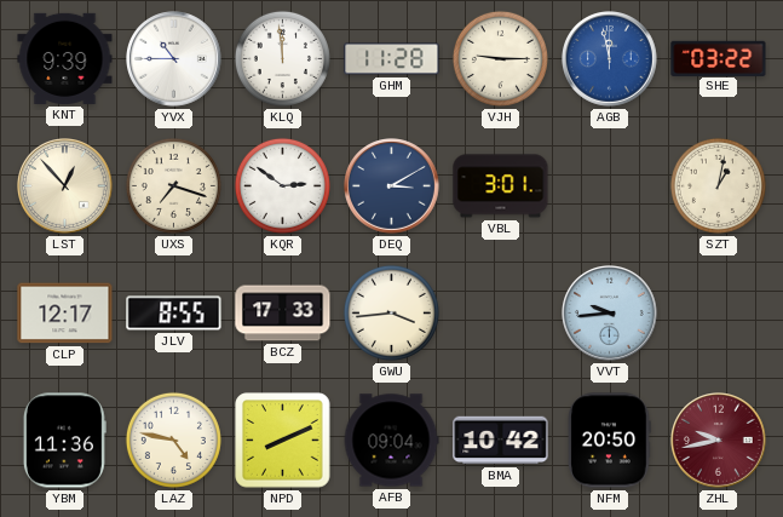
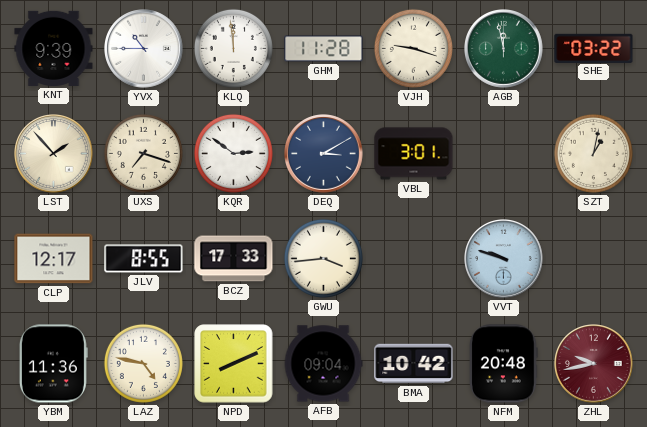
VJH: 9:15 -> 9:18
AGB dial: blue -> green
LST: 12:53 -> 1:53
VVT: 9:44 -> 9:48
NFM: 20:50 -> 20:48
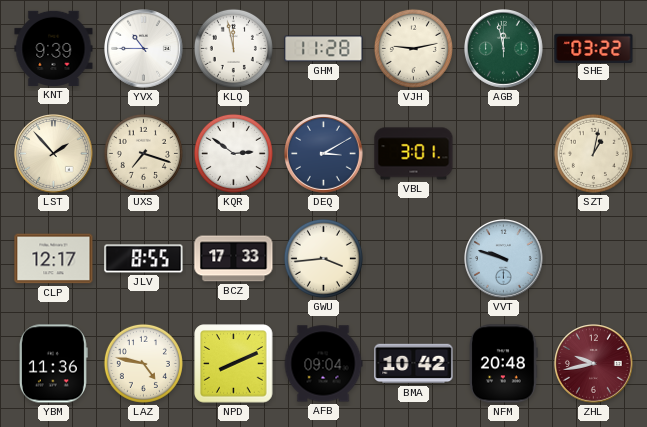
KLQ: 11:59 -> 11:58
VJH: 9:18 -> 9:13
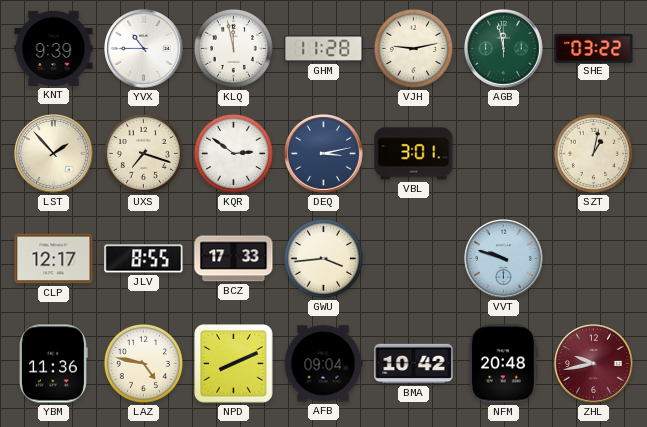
DEQ: 3:10 -> 3:13
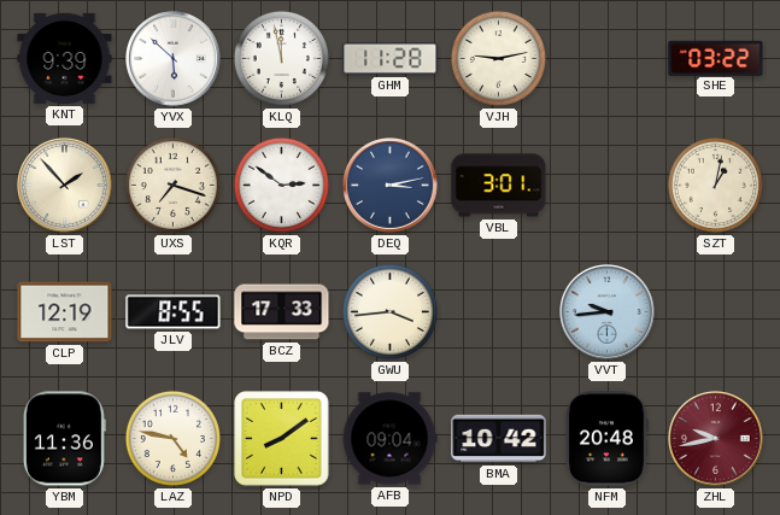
YVX: 10:45 -> 5:52
AGB: 11:58 -> none
CLP: 12:17 -> 12:19
VVT: 9:48 -> 9:44
NPD: 8:11 -> 8:09
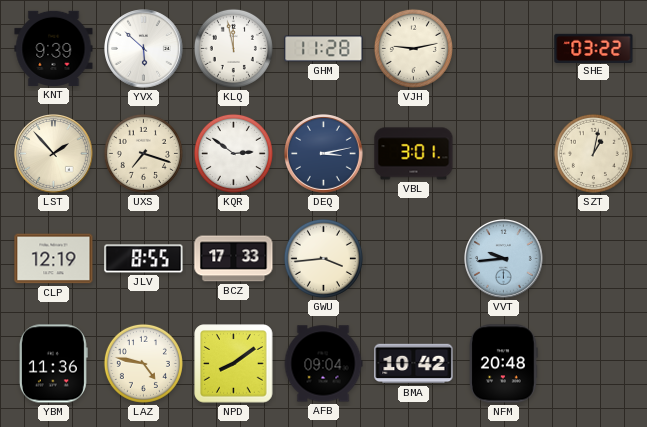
ZHL: 9:43 -> none
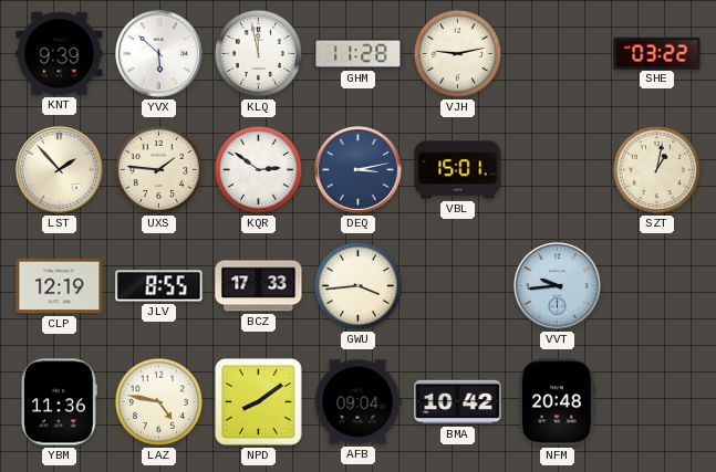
UXS: 7:18 -> 1:46
VBL: 3:01 -> 15:01
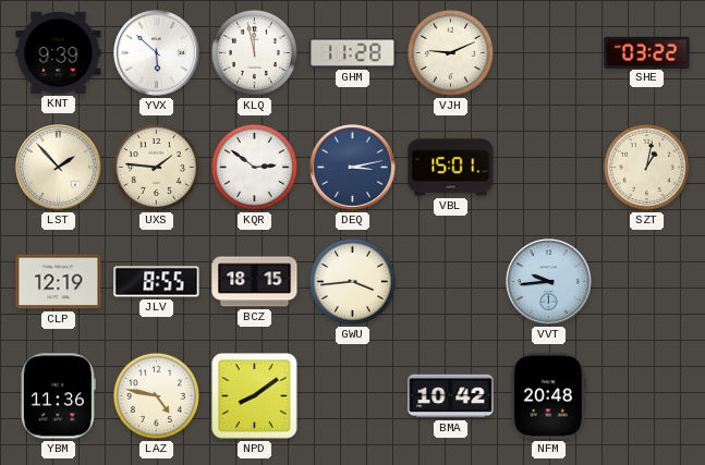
VJH: 9:13 -> 9:11
BCZ: 17:33 -> 18:15
AFB: 09:04 -> none
